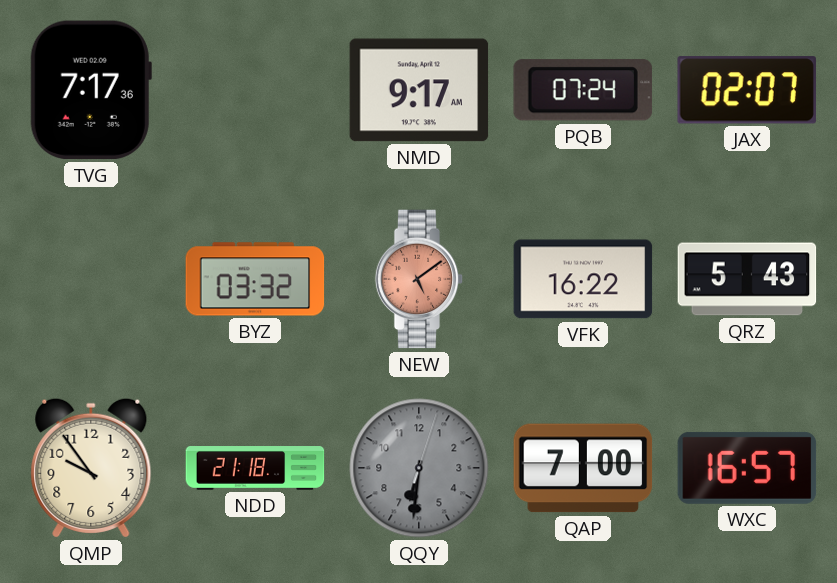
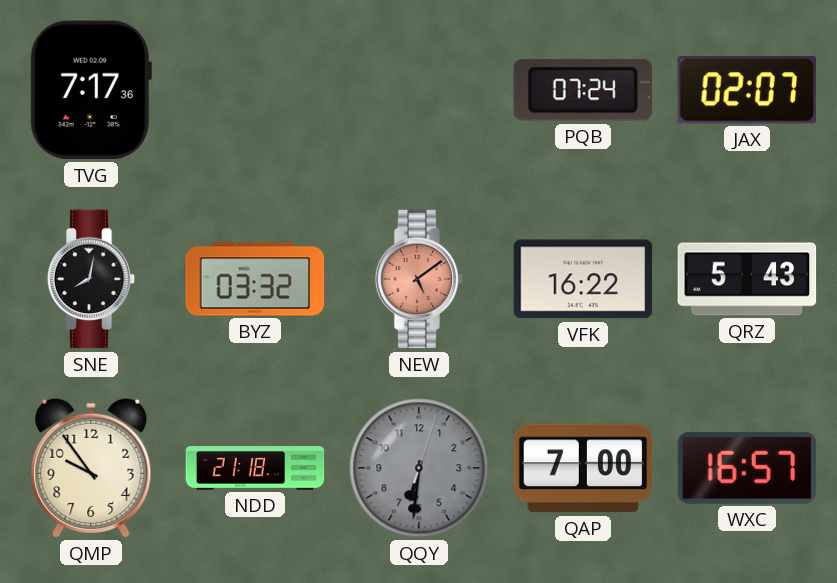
NMD: 9:17 -> none
SNE: none -> 8:02
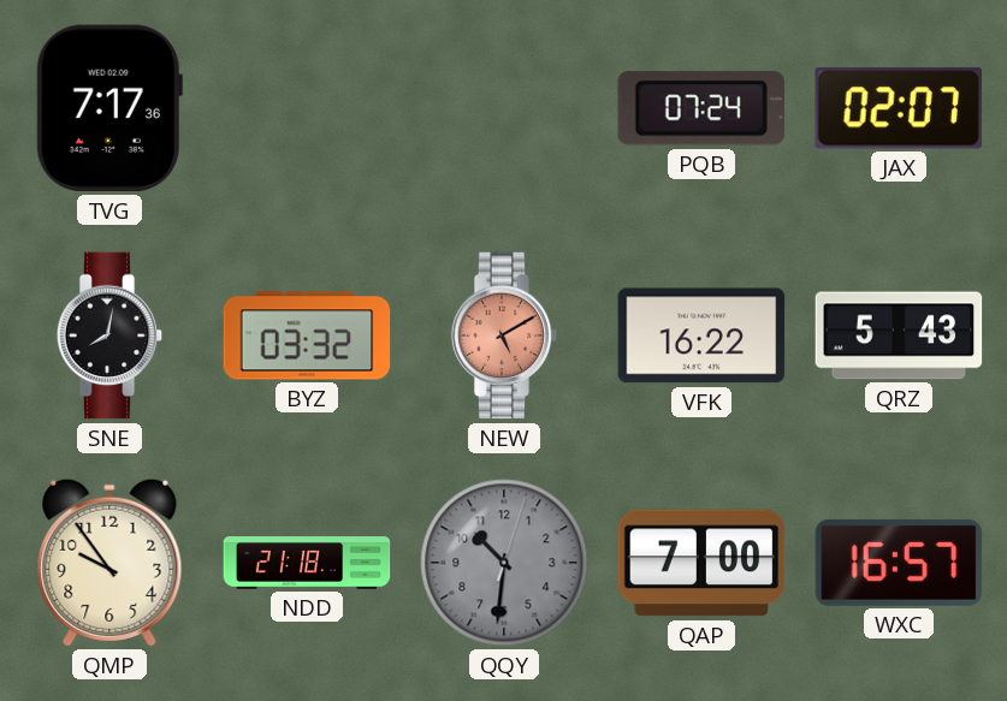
NEW: 5:09 -> 5:10
QQY: 6:31 -> 10:31
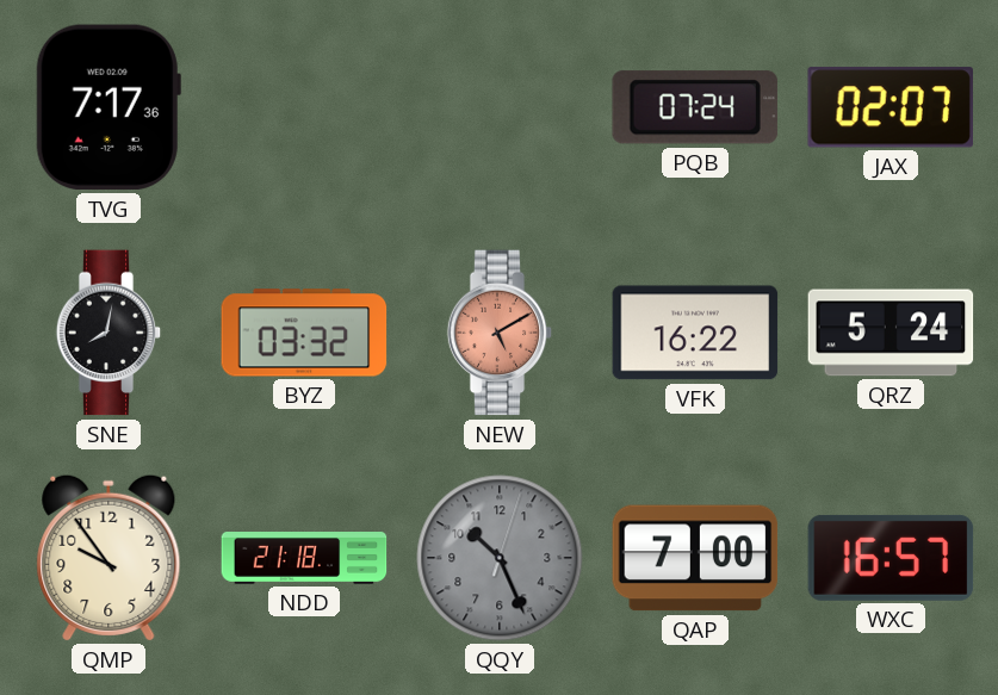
QRZ: 5:43 -> 5:24
QQY: 10:31 -> 10:26
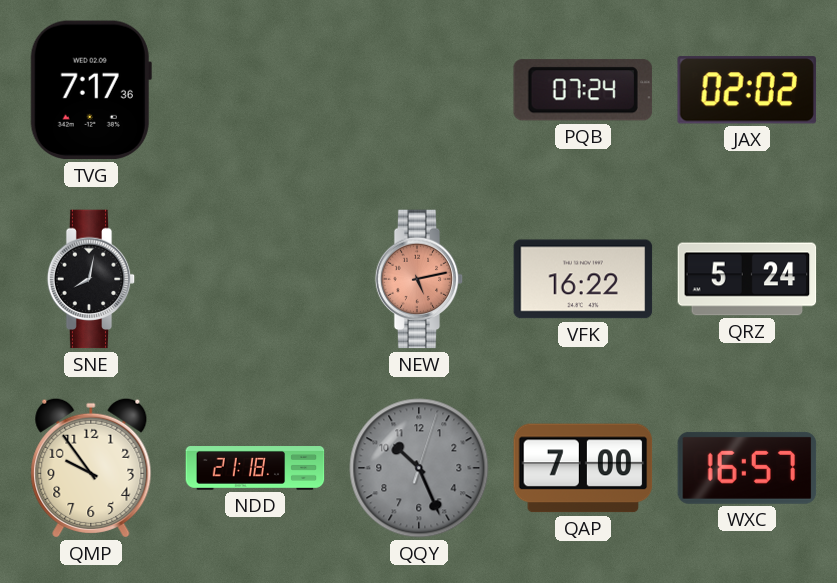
JAX: 02:07 -> 02:02
BYZ: 03:32 -> none
NEW: 5:10 -> 5:13
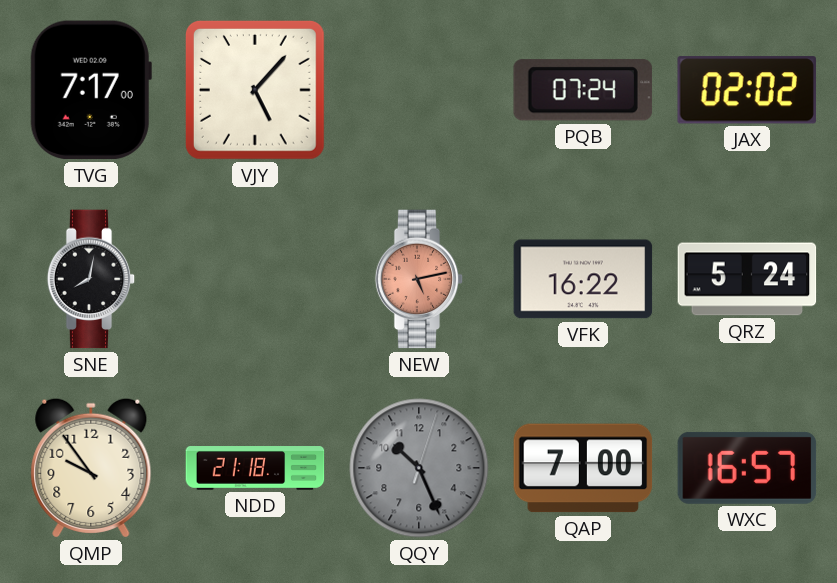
TVG: 7:17:36 -> 7:17:00
VJY: none -> 5:07
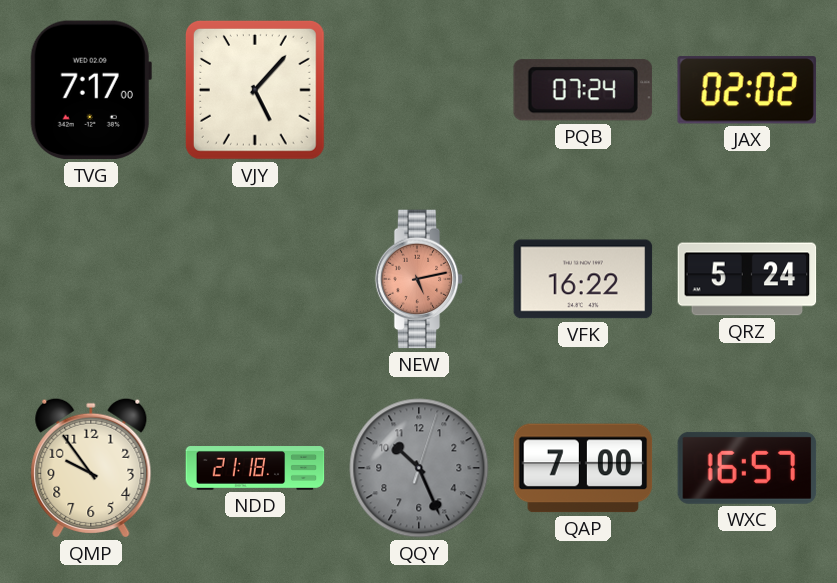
SNE: 8:02 -> none
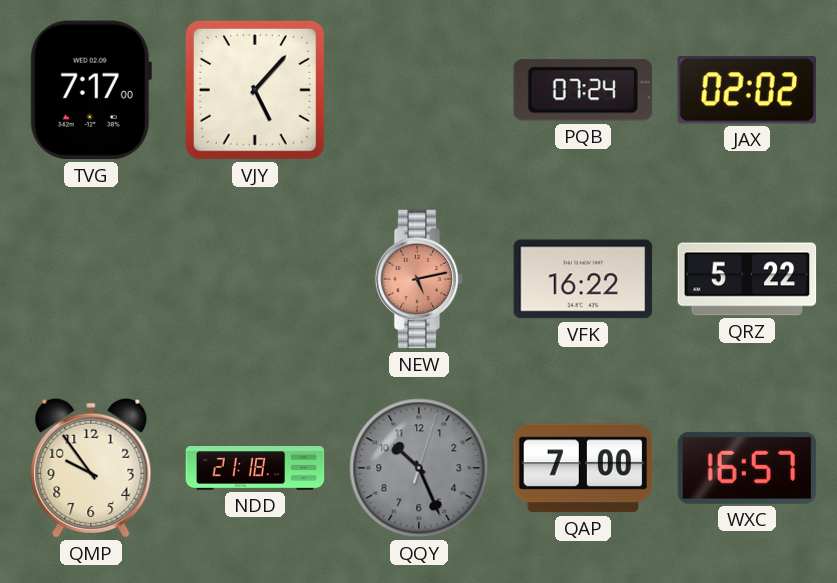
QRZ: 5:24 -> 5:22
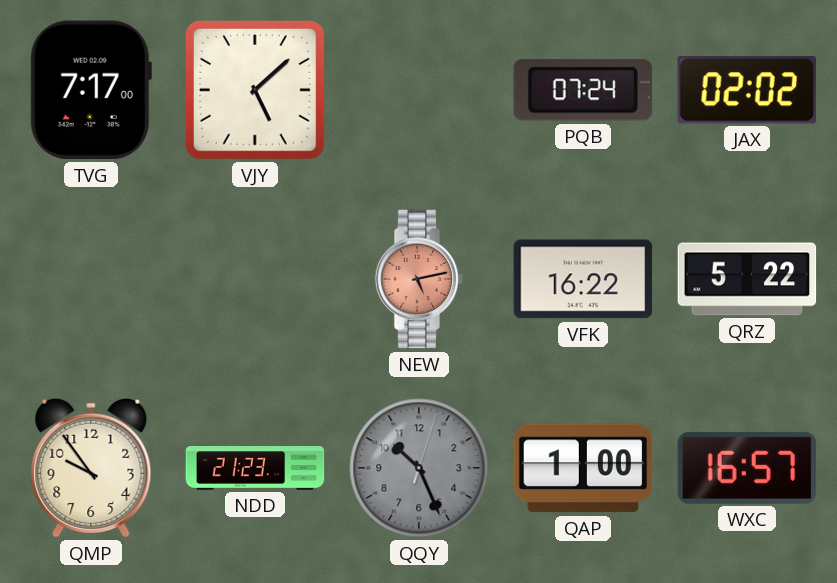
VJY: 5:07 -> 5:08
NDD: 21:18 -> 21:23
QAP: 7:00 -> 1:00
